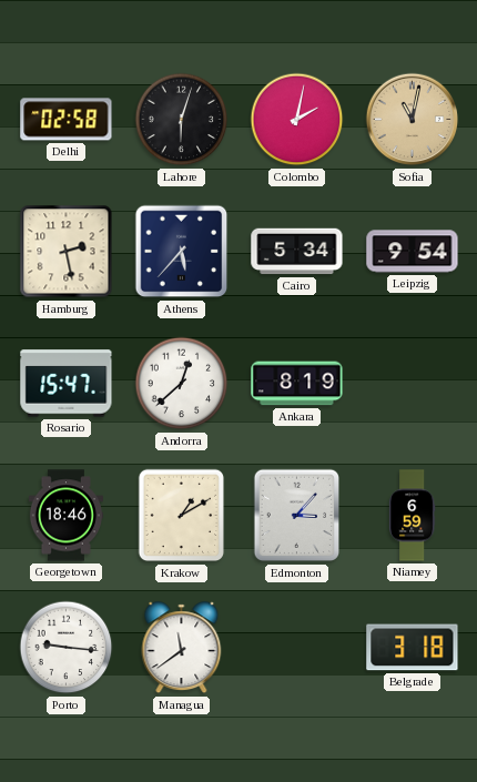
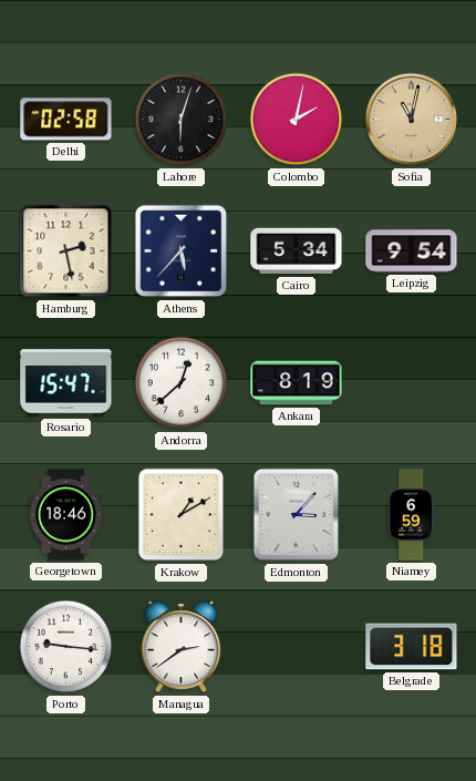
Managua: 11:39 -> 2:39
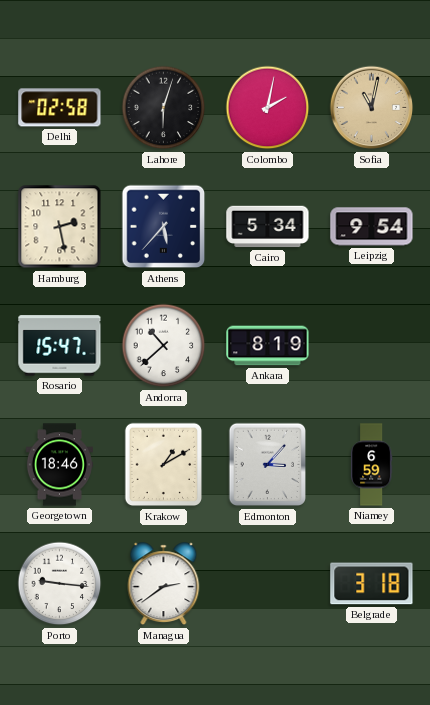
Andorra: 12:38 -> 10:38
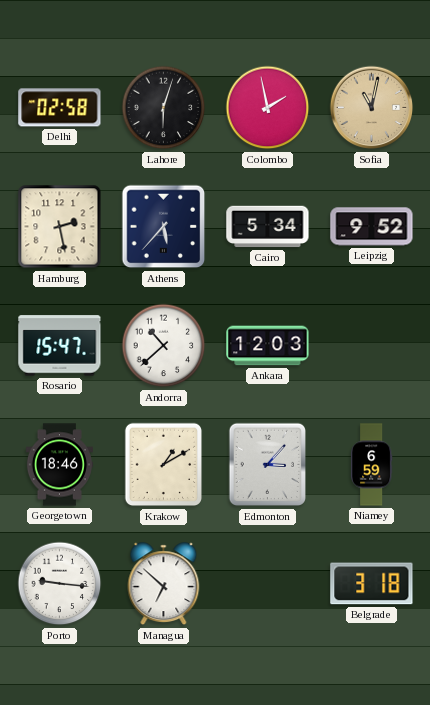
Colombo: 2:02 -> 1:58
Leipzig: 9:54 -> 9:52
Ankara: 8:19 -> 12:03
Managua: 2:39 -> 6:52
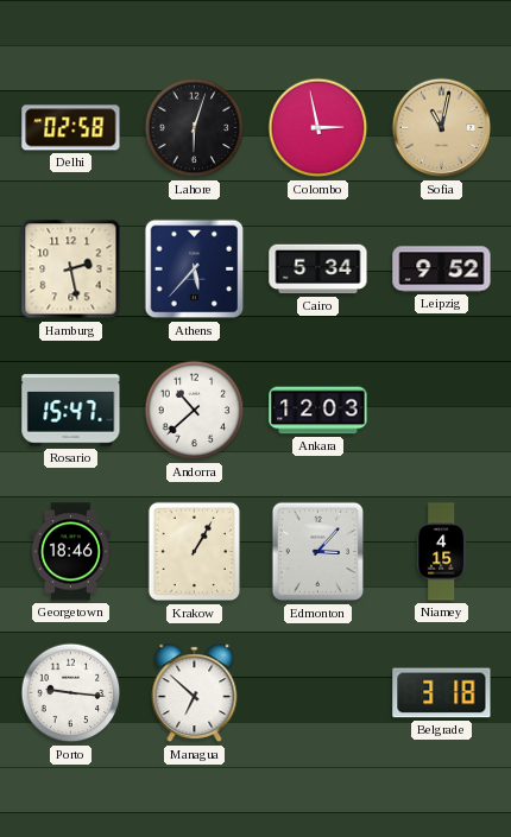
Colombo: 1:58 -> 2:58
Krakow: 1:10 -> 1:05
Niamey: 6:59 -> 4:15
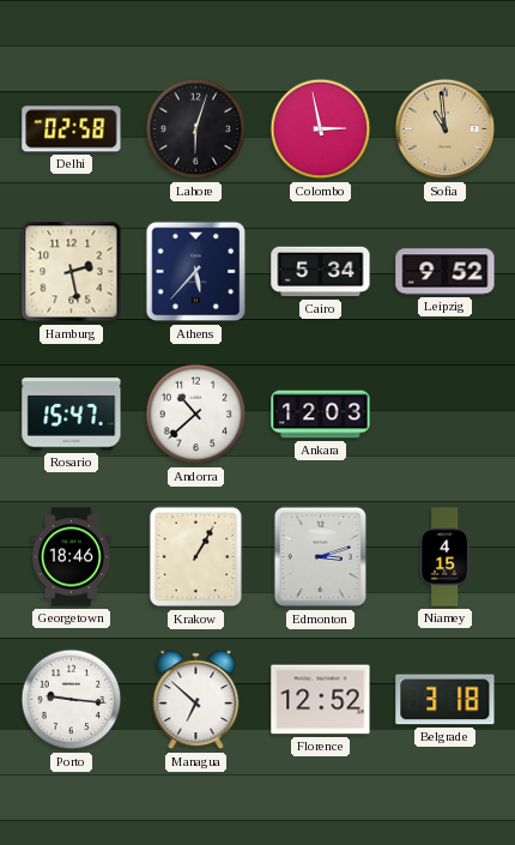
Sofia: 11:02 -> 10:59
Edmonton: 3:07 -> 3:12
Florence: none -> 12:52
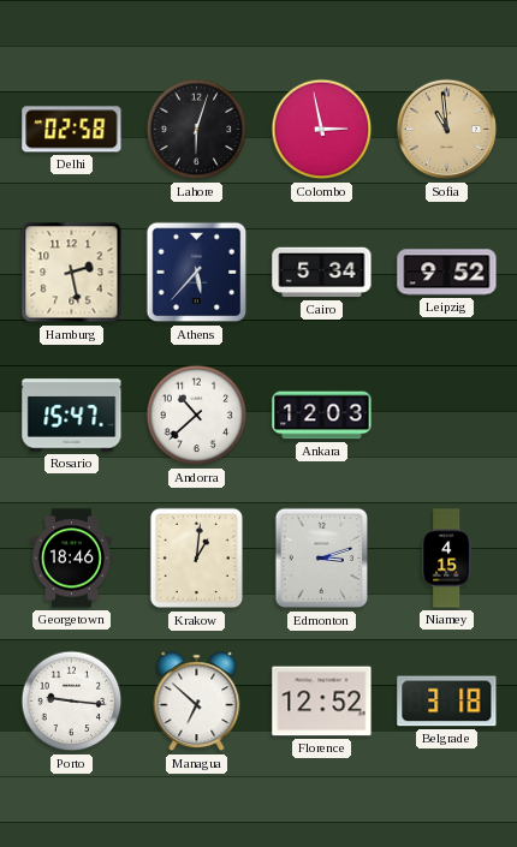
Krakow: 1:05 -> 1:01
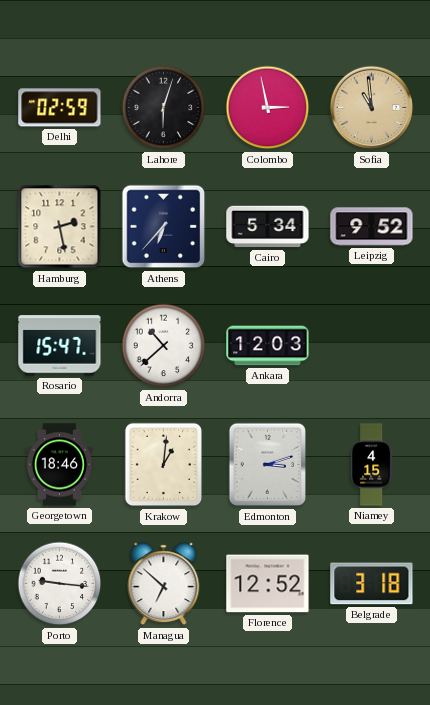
Delhi: 02:58 -> 02:59
Athens: 5:37 -> 6:37
